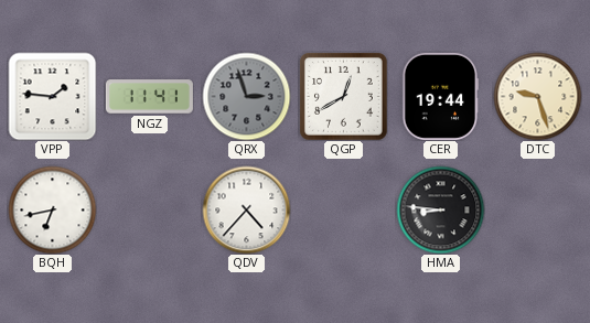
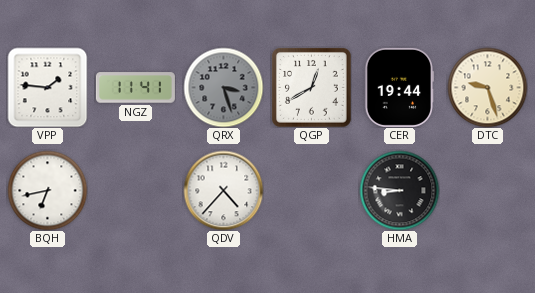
QRX: 2:57 -> 3:27
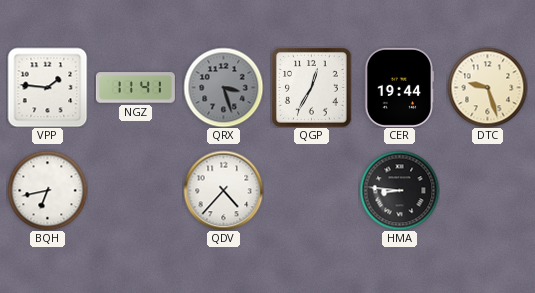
QGP: 12:40 -> 12:35
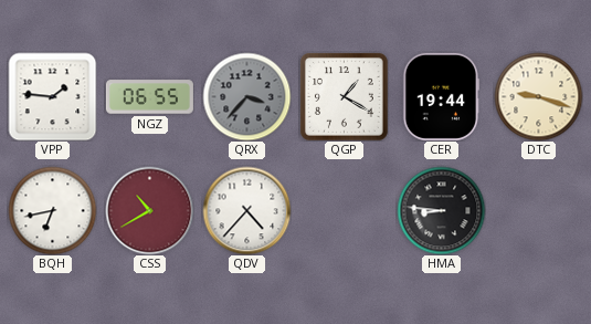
NGZ: 11:41 -> 06:55
QRX: 3:27 -> 3:37
QGP: 12:35 -> 1:20
DTC: 9:27 -> 9:18
CSS: none -> 10:40
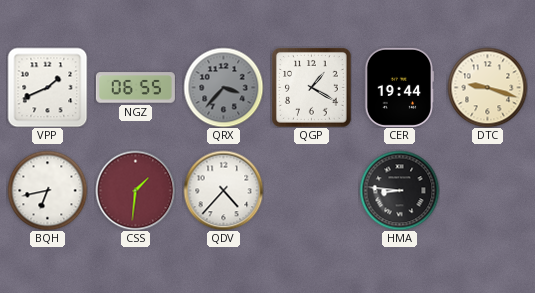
VPP: 1:46 -> 1:41
CSS: 10:40 -> 1:31
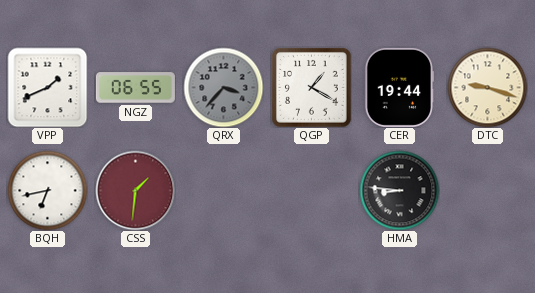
QDV: 4:37 -> none
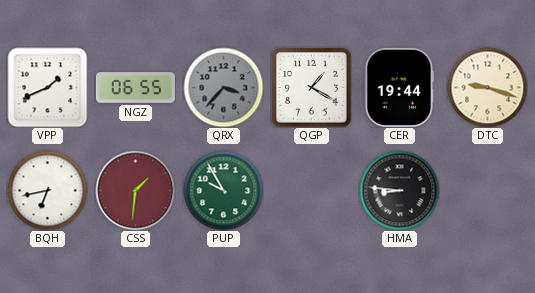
PUP: none -> 9:55
